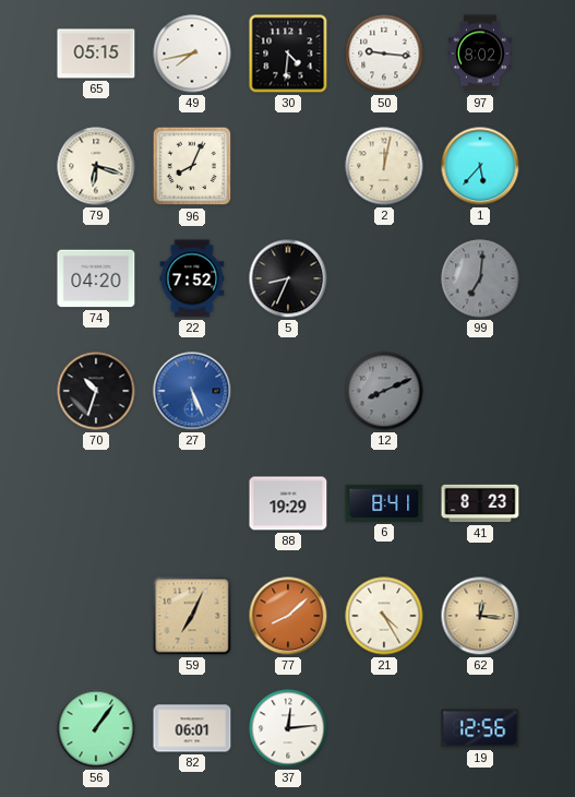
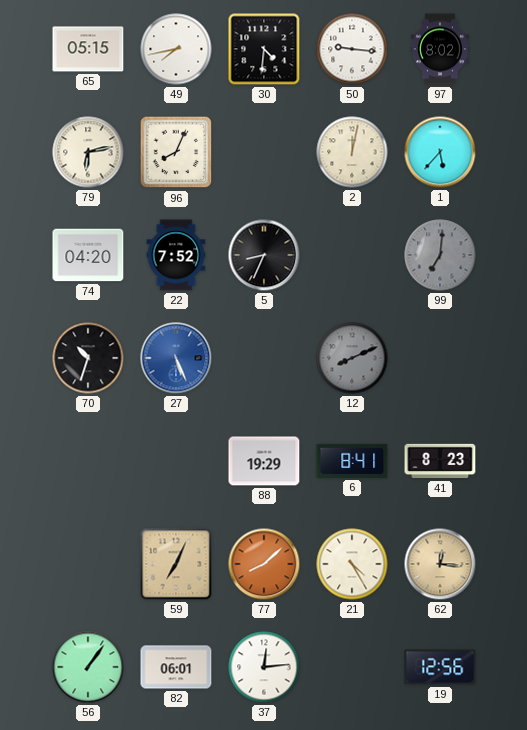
79: 6:18 -> 6:13
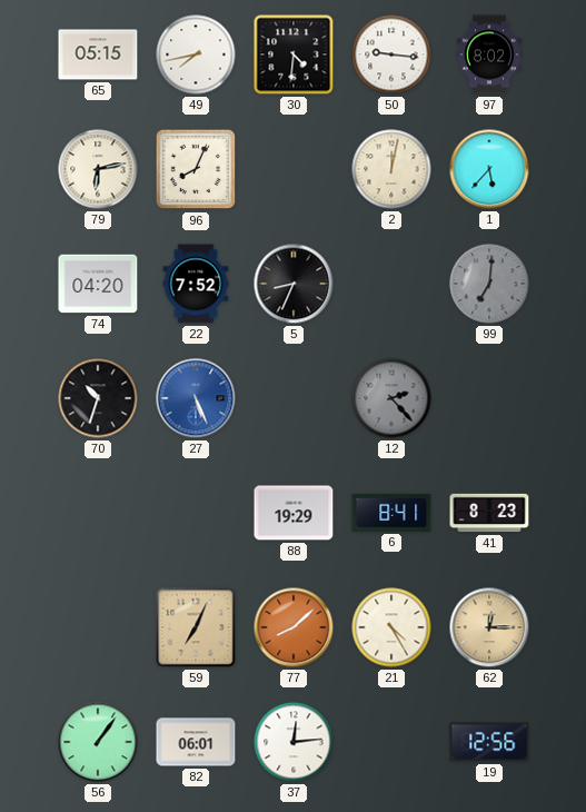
12: 8:11 -> 2:23
62: 12:16 -> 12:15
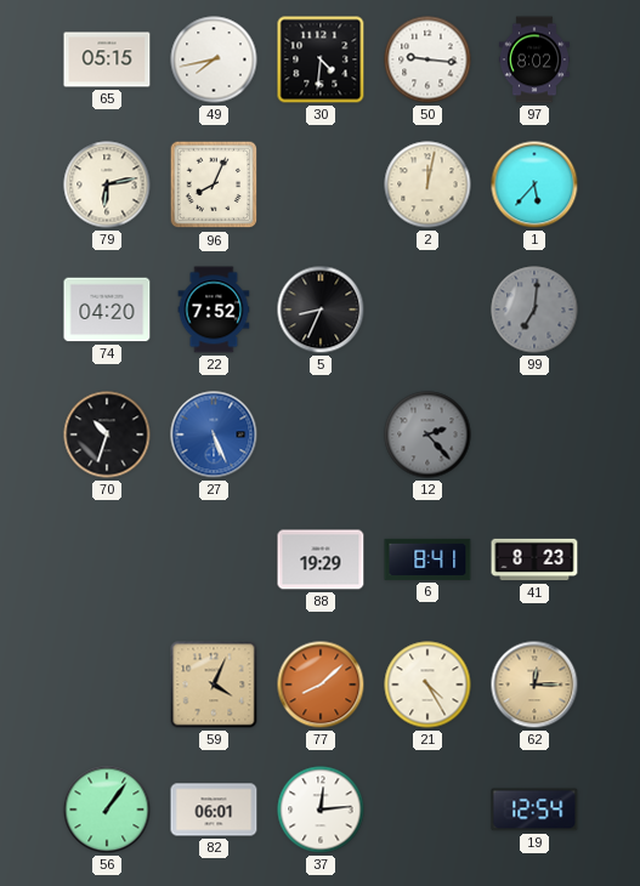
59: 7:04 -> 4:04
19: 12:56 -> 12:54
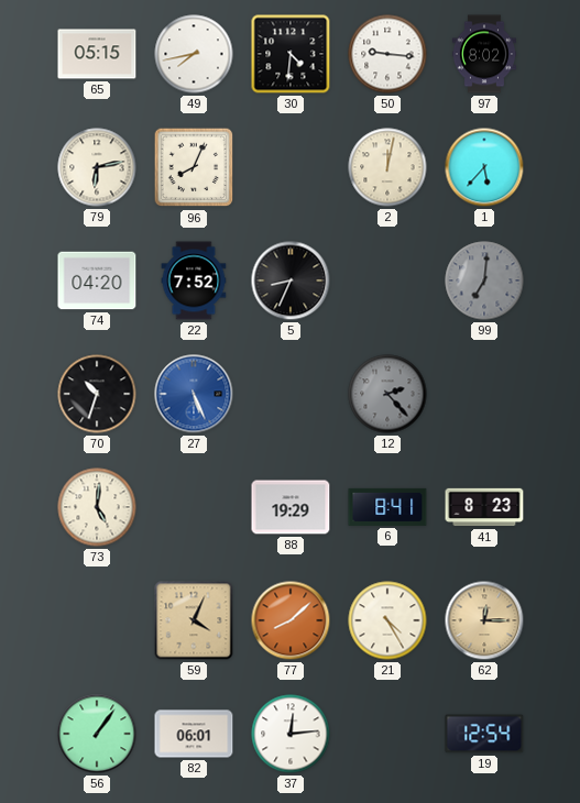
73: none -> 5:01
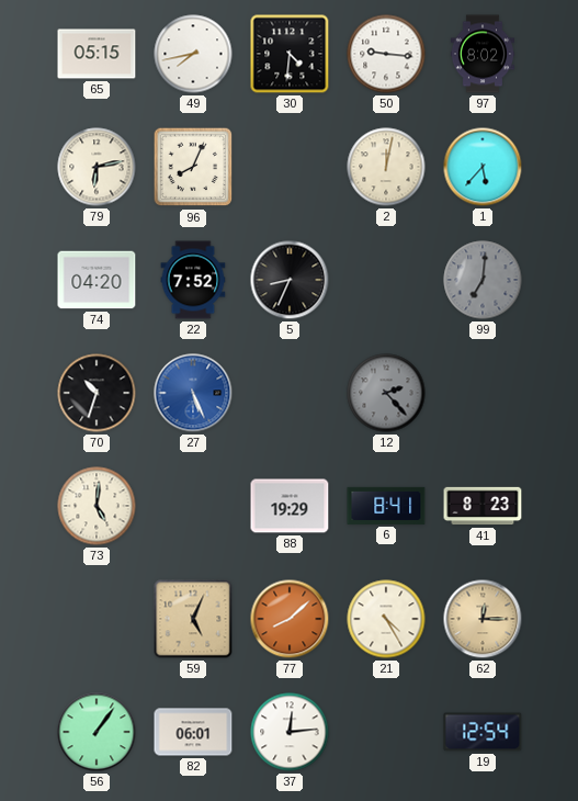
59: 4:04 -> 5:04
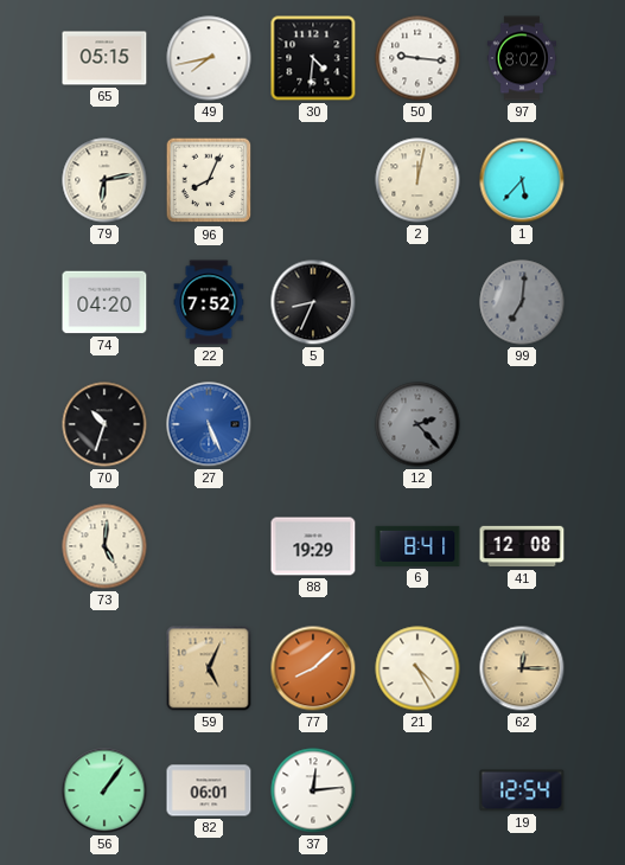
41: 8:23 -> 12:08
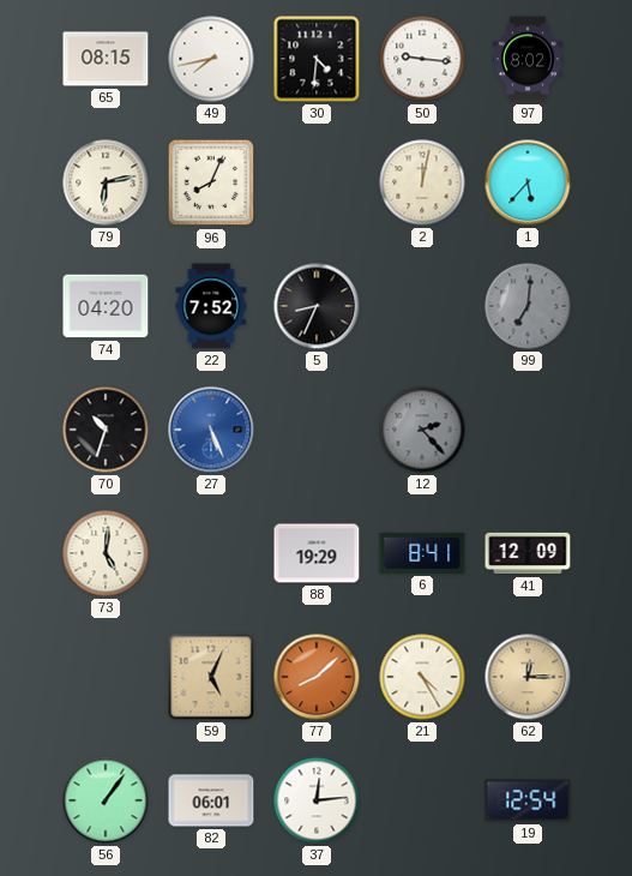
65: 05:15 -> 08:15
41: 12:08 -> 12:09
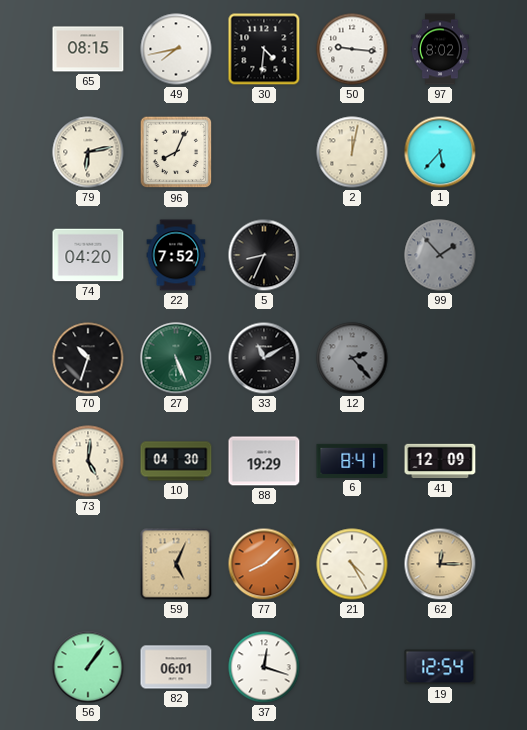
99: 7:01 -> 1:53
27 dial: blue -> green
33: none -> 11:10
10: none -> 04:30
37: 12:14 -> 12:18
